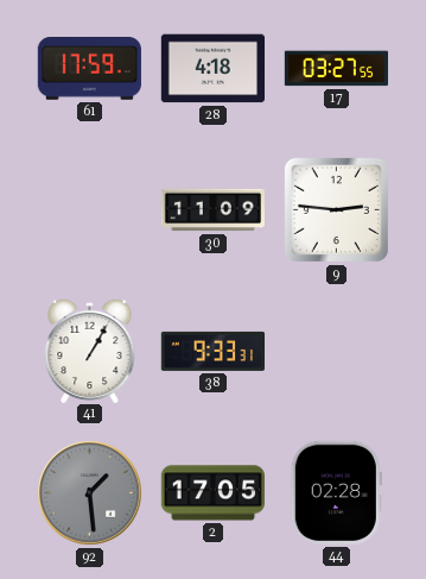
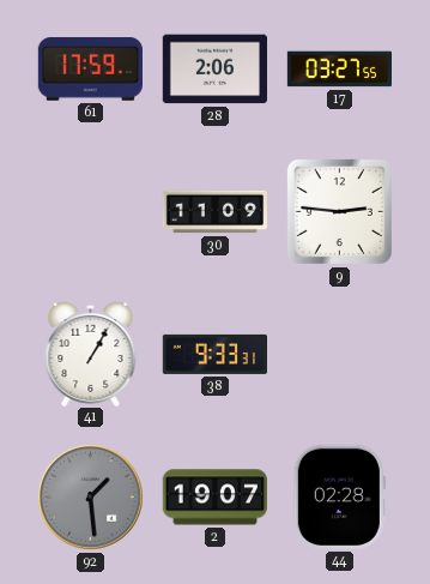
28: 4:18 -> 2:06
2: 17:05 -> 19:07
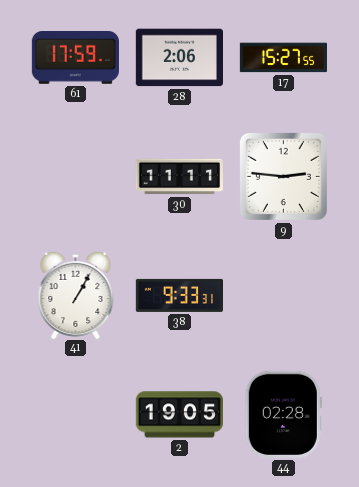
17: 03:27 -> 15:27
30: 11:09 -> 11:11
92: 1:29 -> none
2: 19:07 -> 19:05
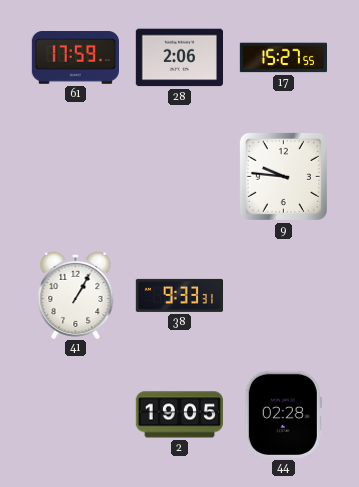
30: 11:11 -> none
9: 2:46 -> 9:46
